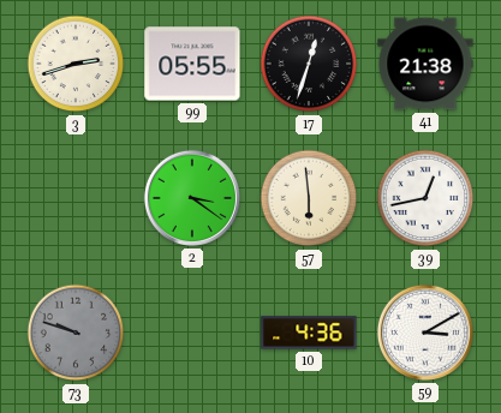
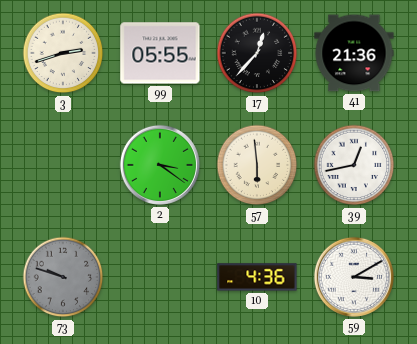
17: 12:33 -> 12:37
41: 21:38 -> 21:36
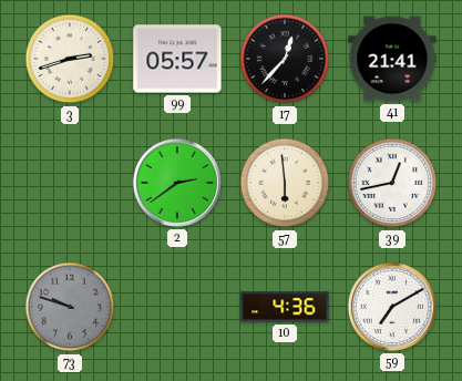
99: 05:55 -> 05:57
41: 21:36 -> 21:41
2: 3:21 -> 2:39
59: 3:10 -> 7:10
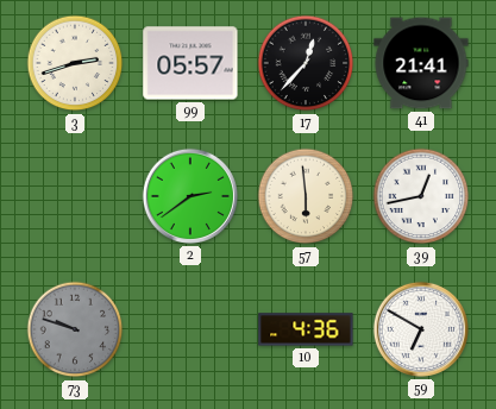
59: 7:10 -> 6:50
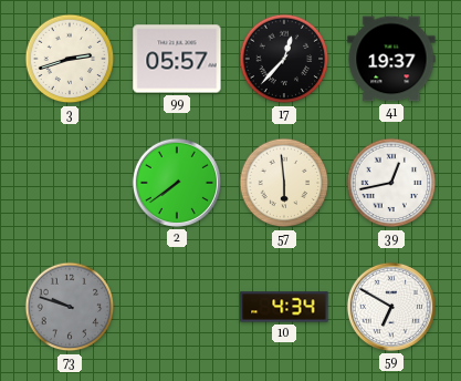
41: 21:41 -> 19:37
2: 2:39 -> 7:39
10: 4:36 -> 4:34
